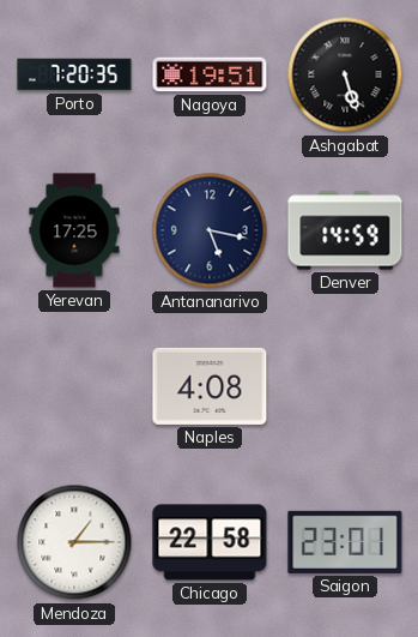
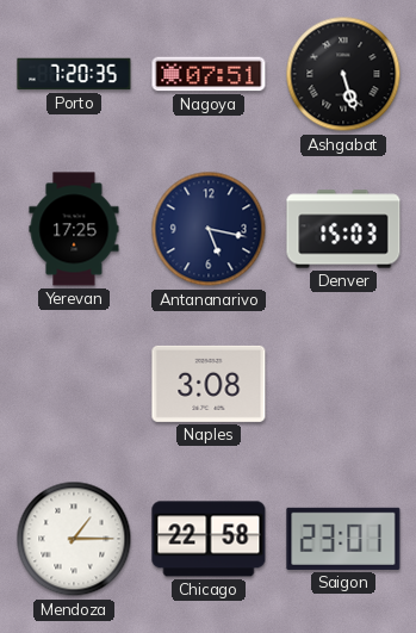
Nagoya: 19:51 -> 07:51
Denver: 14:59 -> 15:03
Naples: 4:08 -> 3:08
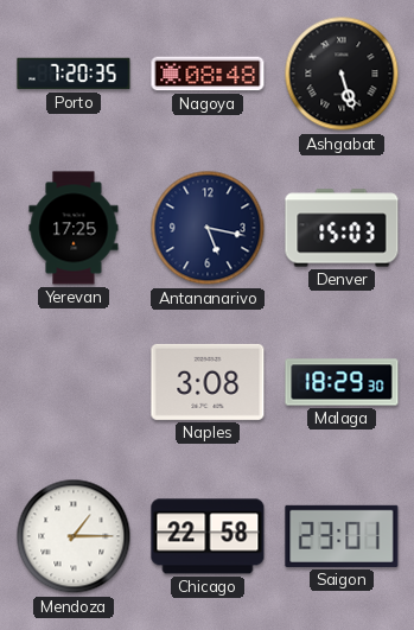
Nagoya: 07:51 -> 08:48
Malaga: none -> 18:29
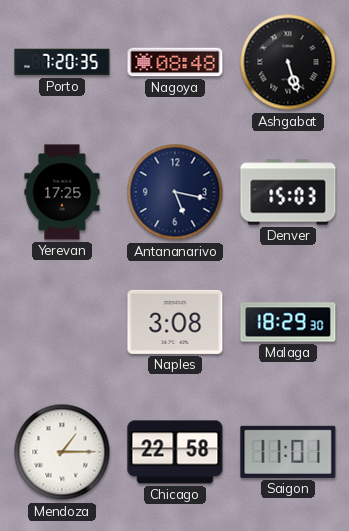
Saigon: 23:01 -> 11:01
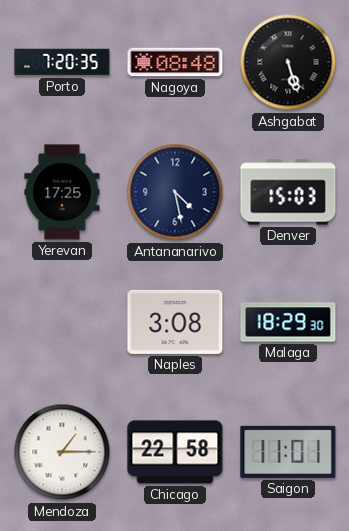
Antananarivo: 5:17 -> 4:28
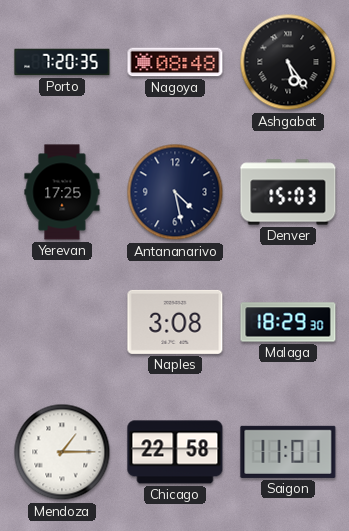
Ashgabat: 5:27 -> 5:24
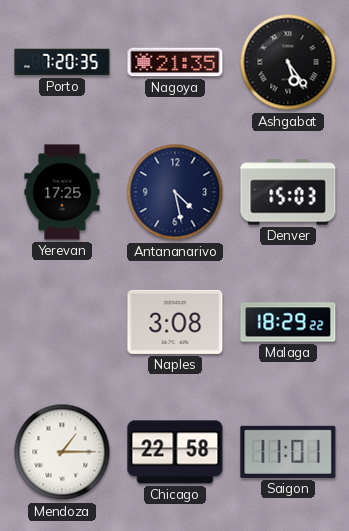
Nagoya: 08:48 -> 21:35
Malaga: 18:29:30 -> 18:29:22
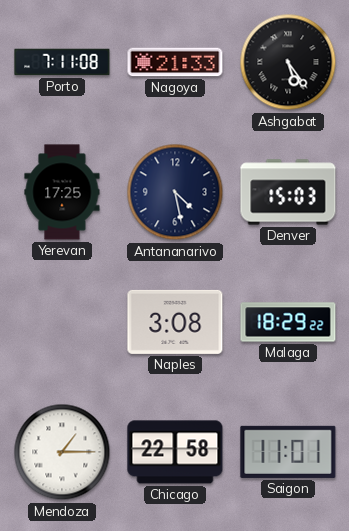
Porto: 7:20 -> 7:11
Nagoya: 21:35 -> 21:33
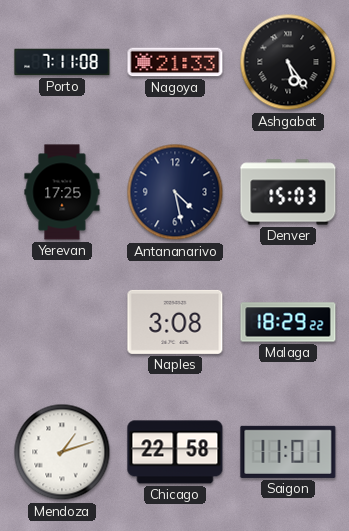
Mendoza: 1:15 -> 1:12
